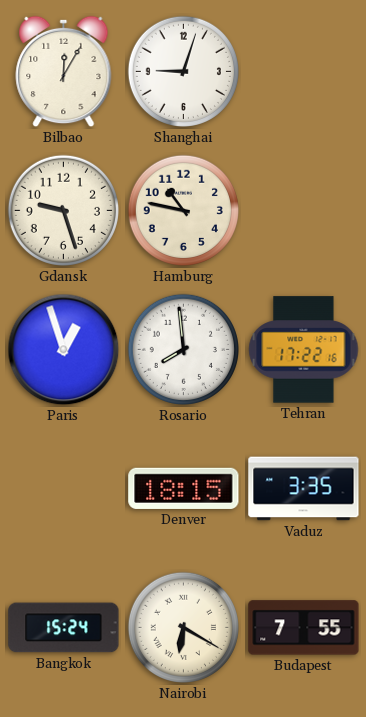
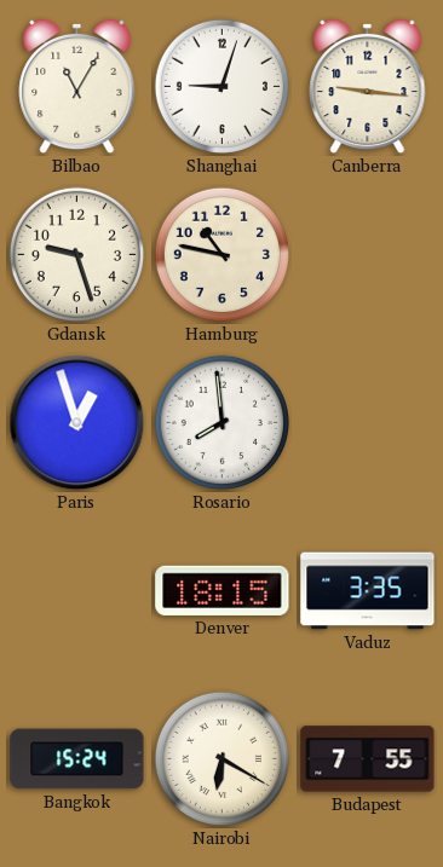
Bilbao: 12:05 -> 11:05
Canberra: none -> 9:16
Tehran: 17:22 -> none
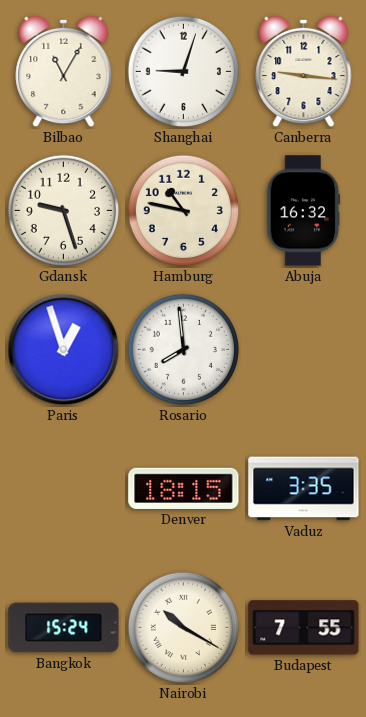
Abuja: none -> 16:32
Nairobi: 6:20 -> 10:20
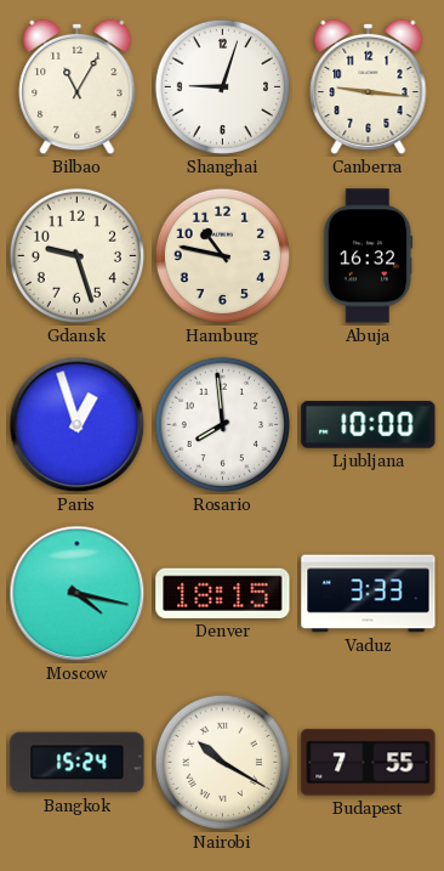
Ljubljana: none -> 10:00
Moscow: none -> 4:17
Vaduz: 3:35 -> 3:33
